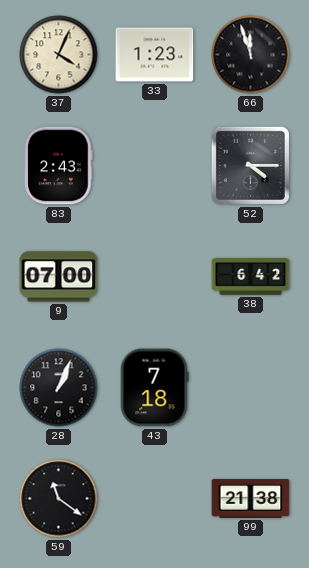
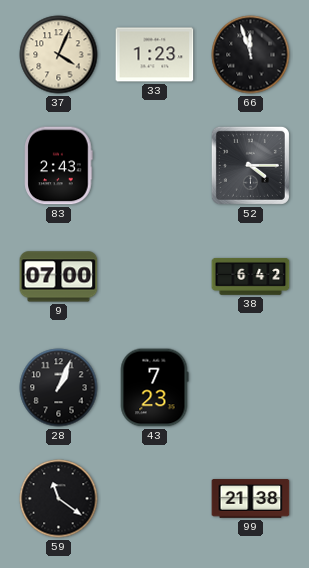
43: 7:18 -> 7:23
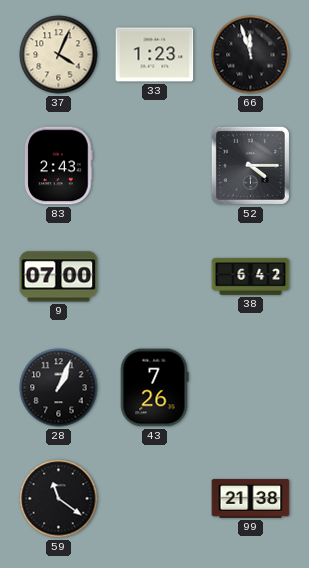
43: 7:23 -> 7:26
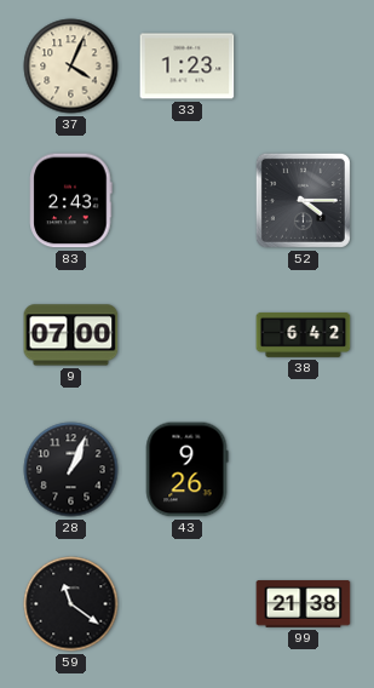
66: 11:57 -> none
43: 7:26 -> 9:26
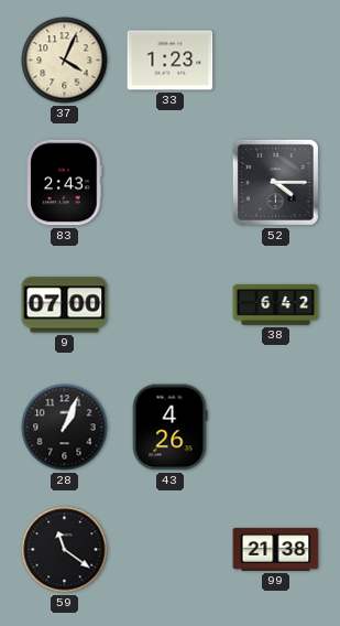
43: 9:26 -> 4:26
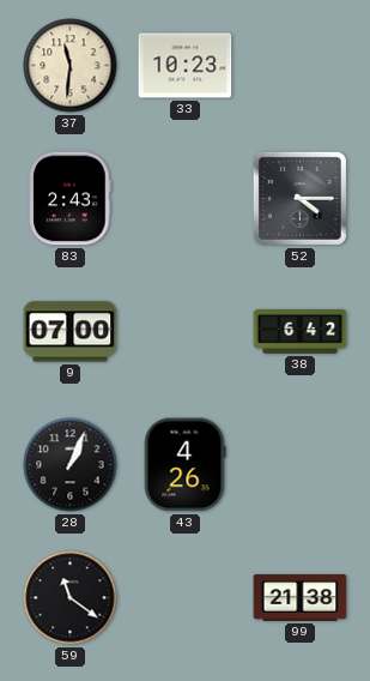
37: 4:04 -> 11:31
33: 1:23 -> 10:23
